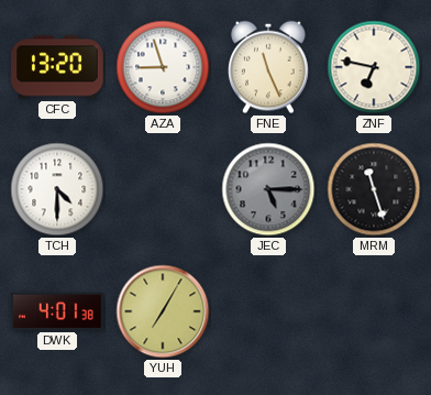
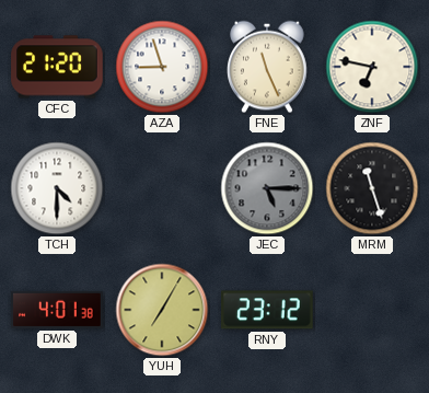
CFC: 13:20 -> 21:20
RNY: none -> 23:12
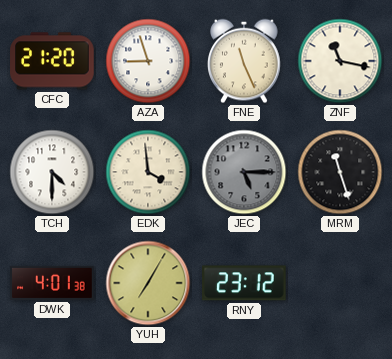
ZNF: 6:47 -> 11:17
EDK: none -> 3:59
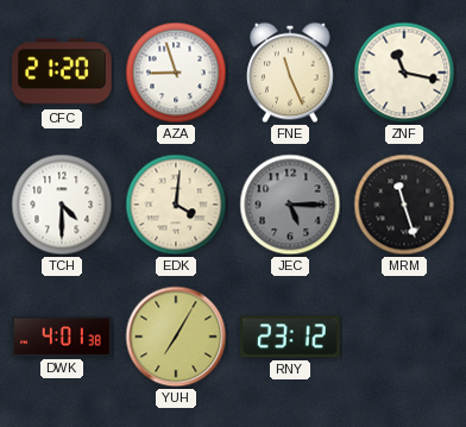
EDK: 3:59 -> 4:01
